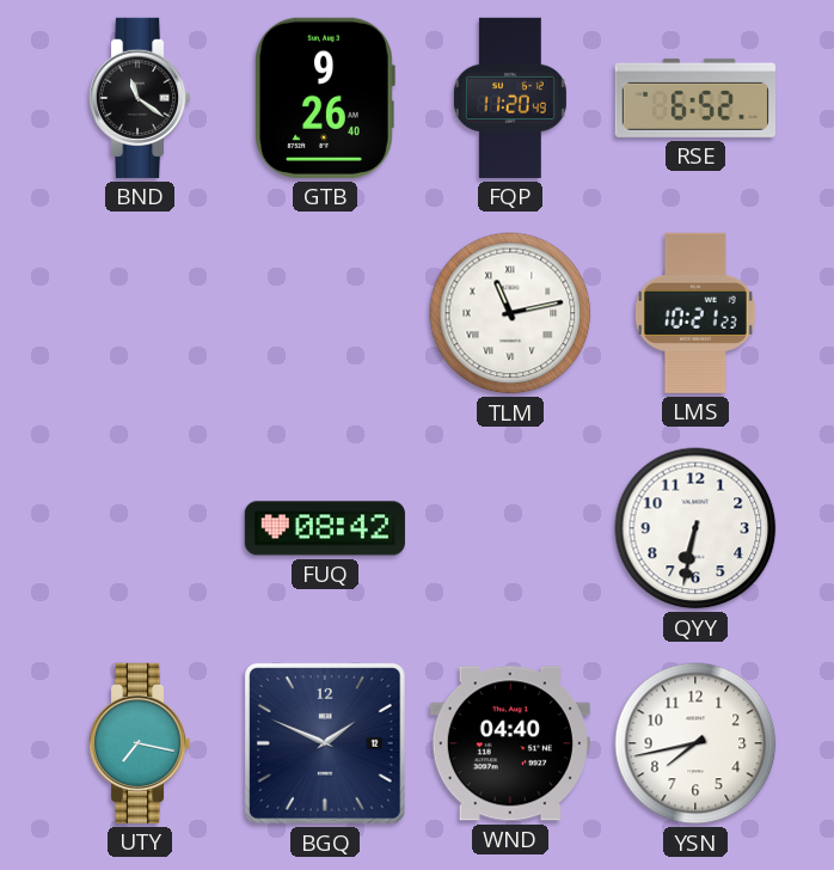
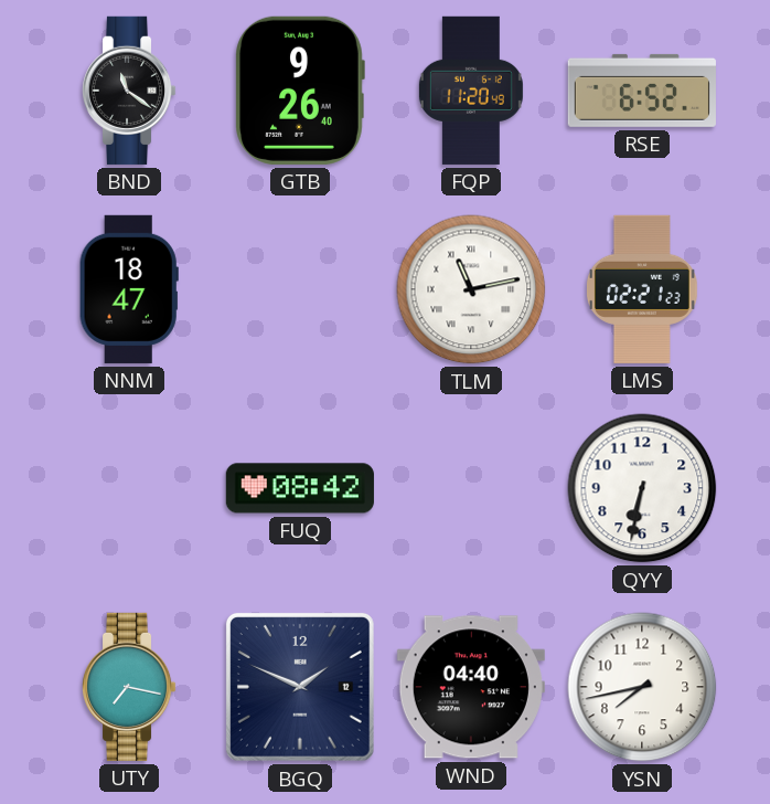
NNM: none -> 18:47
LMS: 10:21 -> 02:21
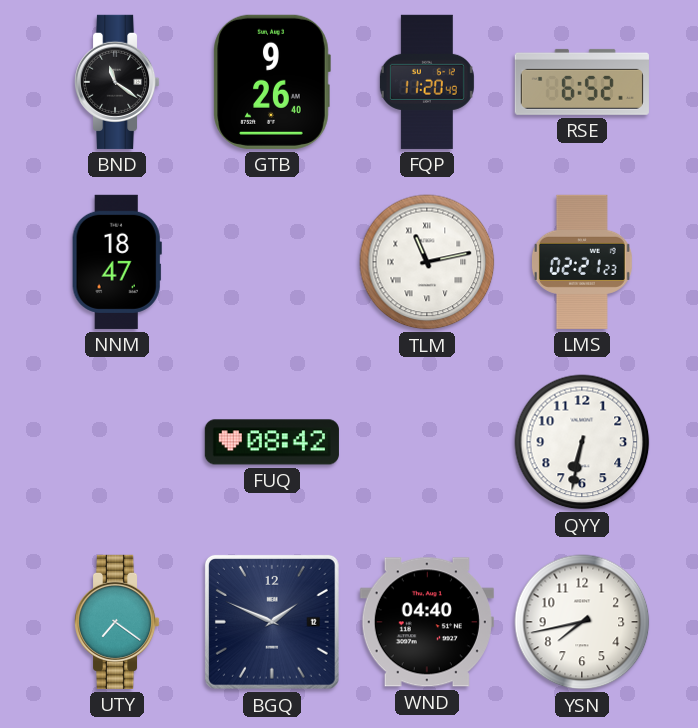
UTY: 7:17 -> 7:21
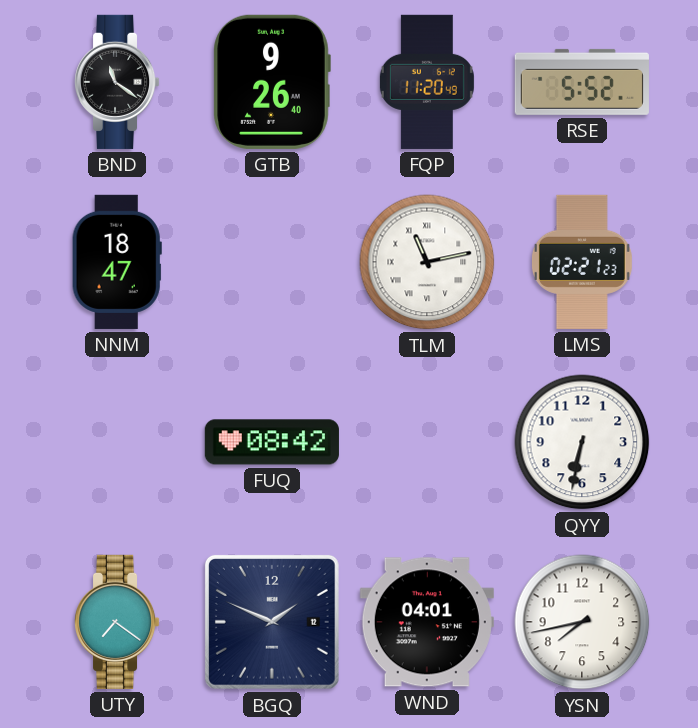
RSE: 6:52 -> 5:52
WND: 04:40 -> 04:01
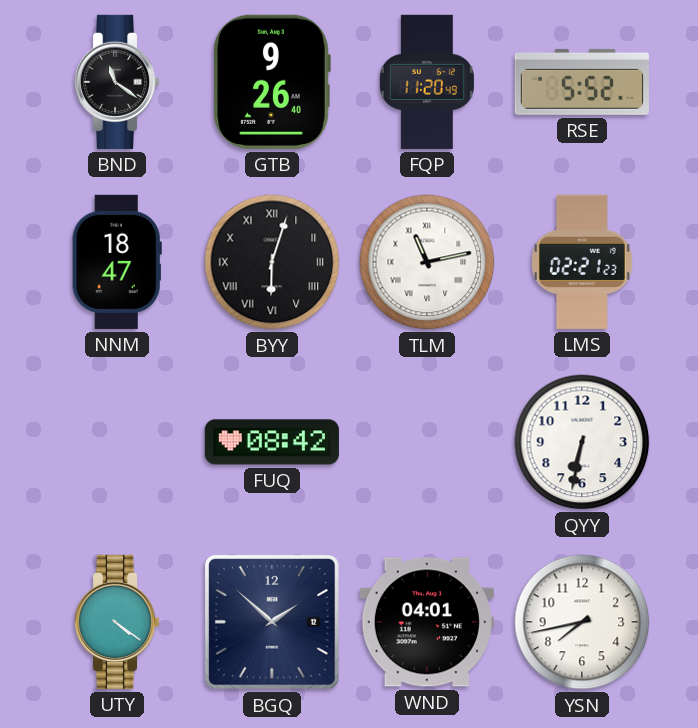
BYY: none -> 6:03
UTY: 7:21 -> 4:21
BGQ: 1:49 -> 1:52
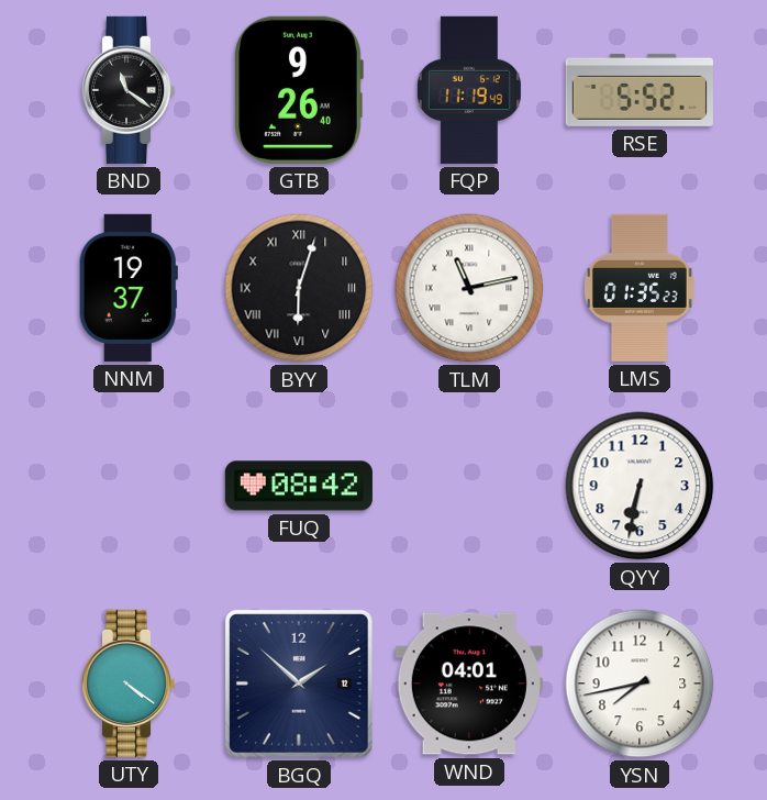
FQP: 11:20 -> 11:19
NNM: 18:47 -> 19:37
LMS: 02:21 -> 01:35
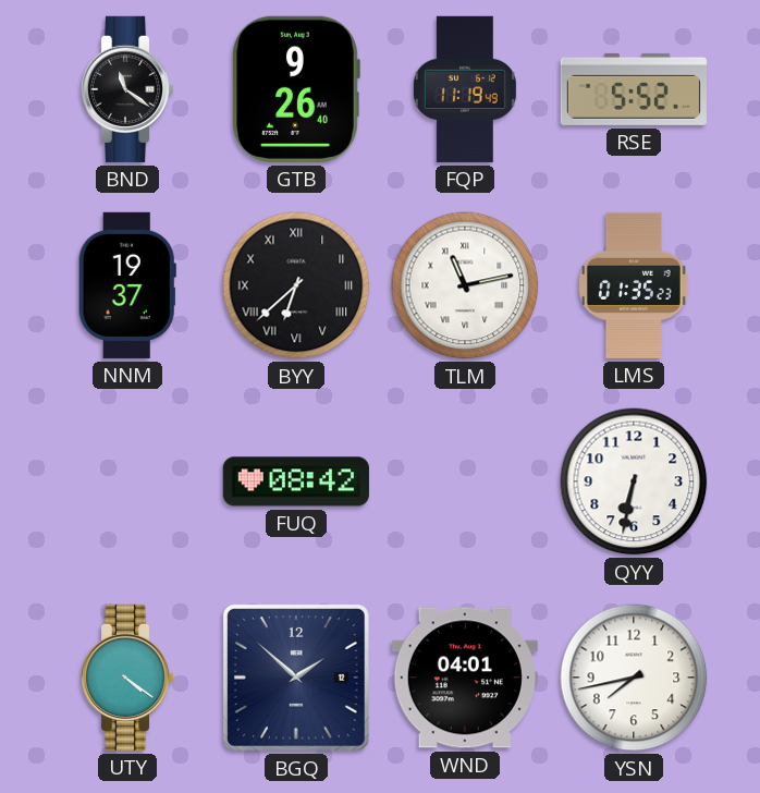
BYY: 6:03 -> 6:38
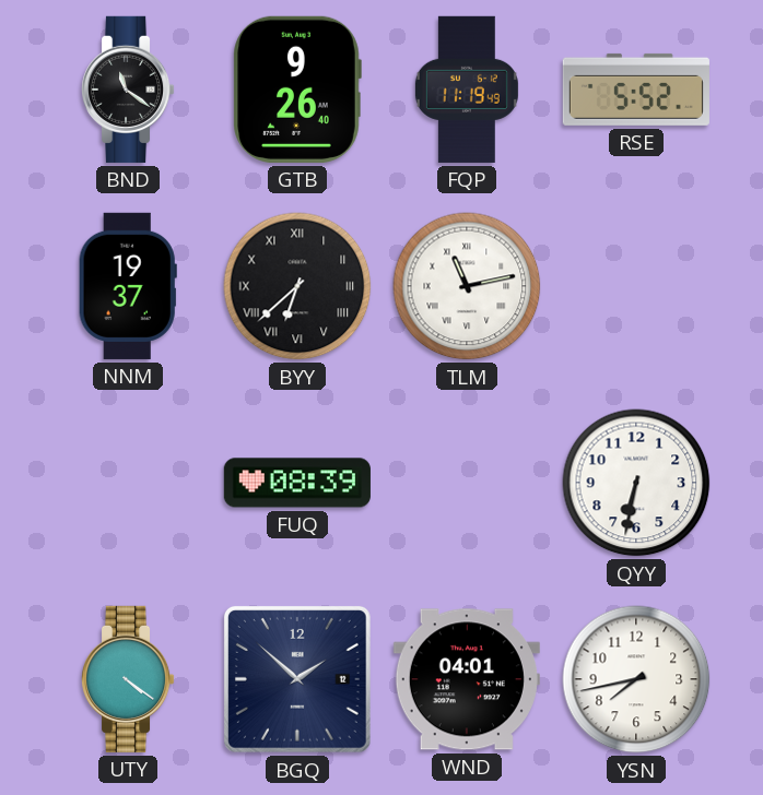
LMS: 01:35 -> none
FUQ: 08:42 -> 08:39
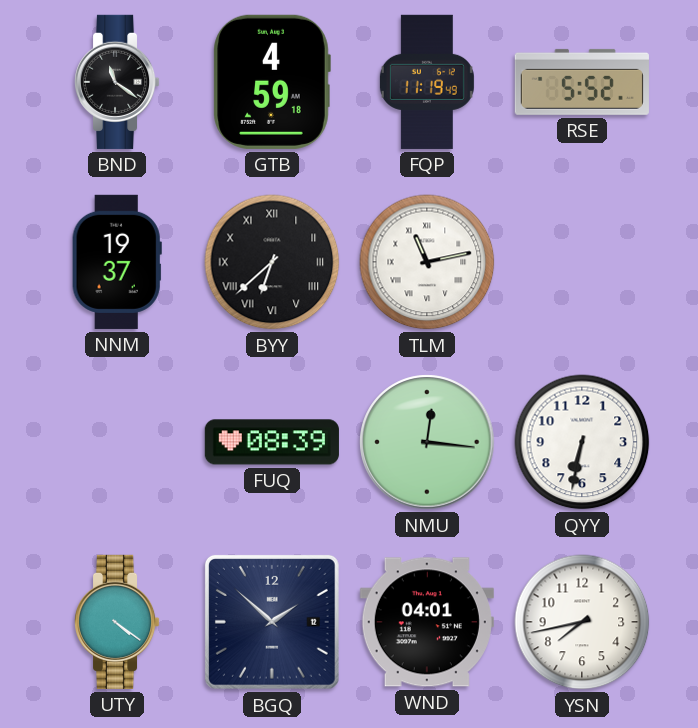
GTB: 9:26 -> 4:59
NMU: none -> 12:16
